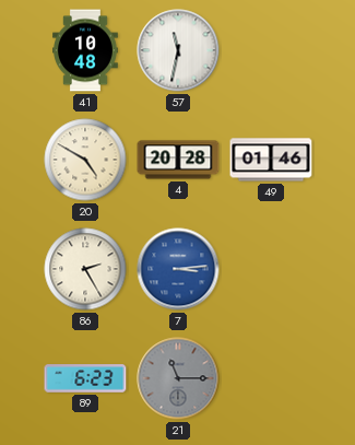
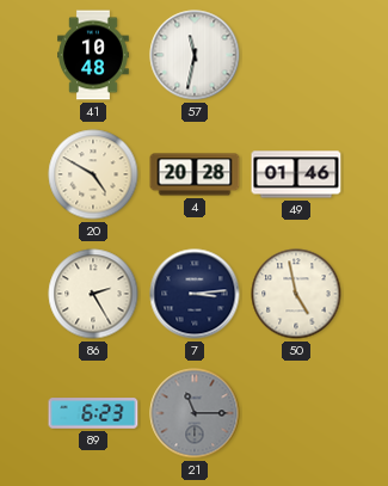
7 dial: blue -> navy
50: none -> 4:58
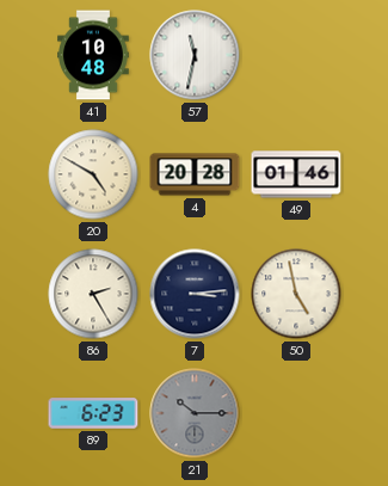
21: 11:15 -> 10:15
